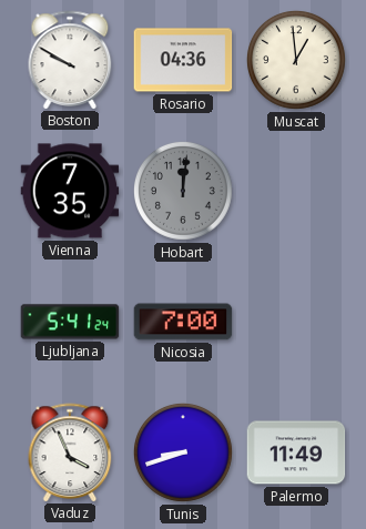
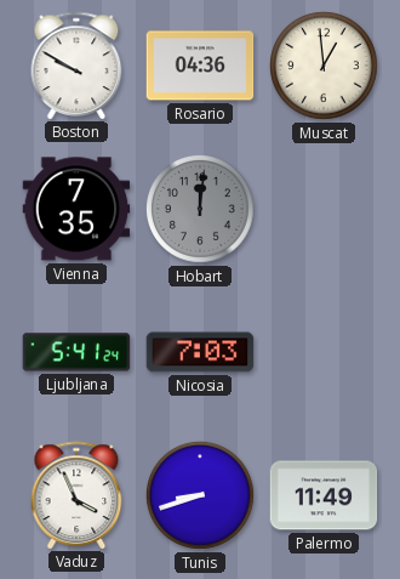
Nicosia: 7:00 -> 7:03
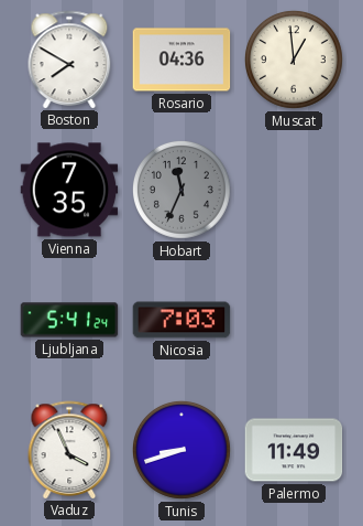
Boston: 9:50 -> 7:50
Hobart: 12:01 -> 11:34
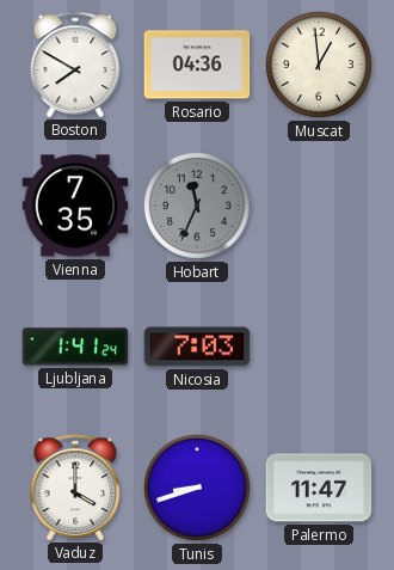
Ljubljana: 5:41 -> 1:41
Vaduz: 3:56 -> 4:00
Palermo: 11:49 -> 11:47
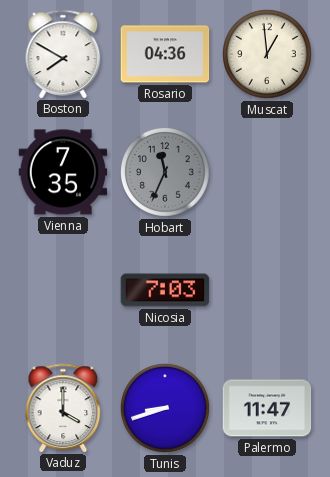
Ljubljana: 1:41 -> none
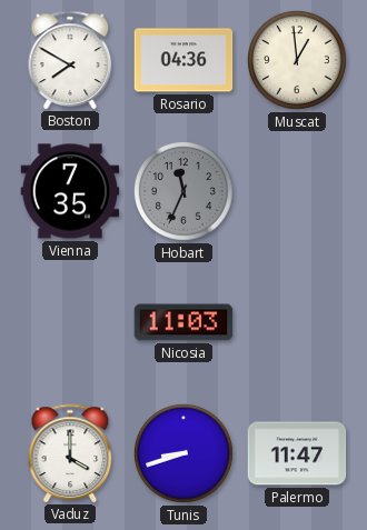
Nicosia: 7:03 -> 11:03
